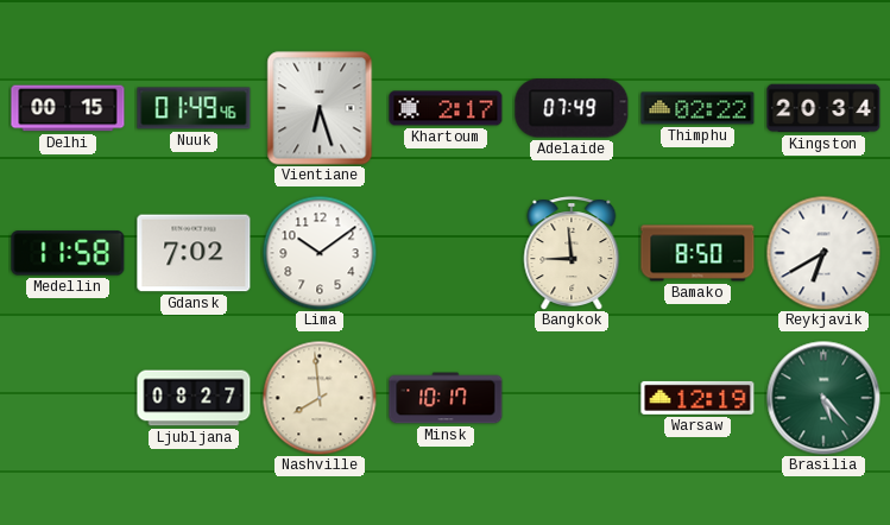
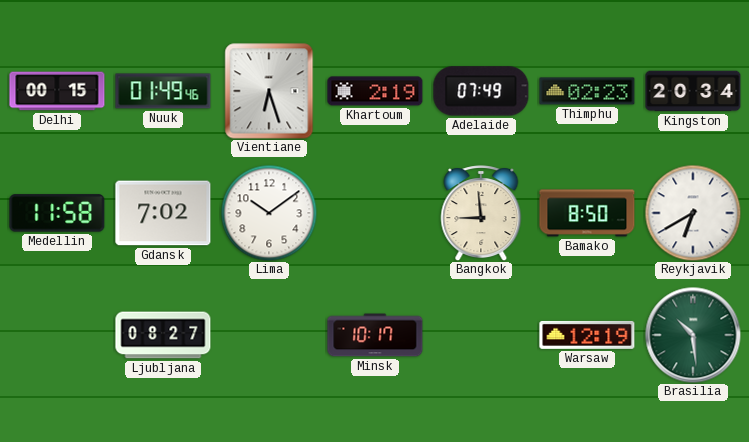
Khartoum: 2:17 -> 2:19
Thimphu: 02:22 -> 02:23
Nashville: 7:59 -> none
Brasilia: 5:23 -> 10:29
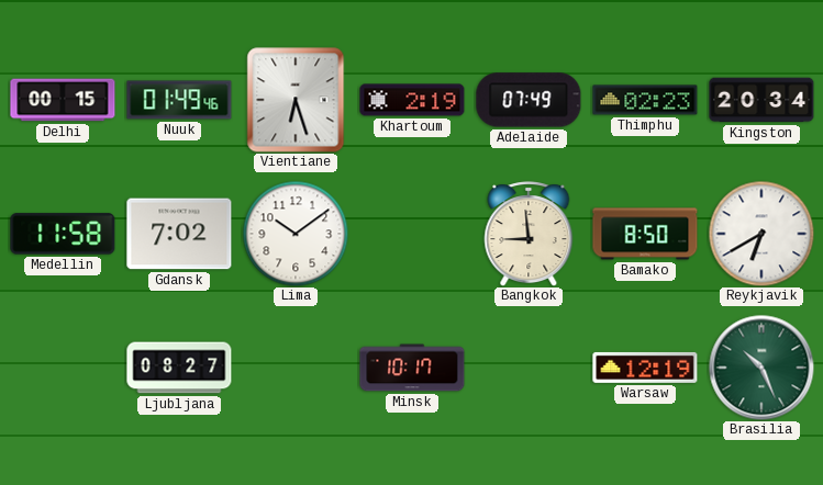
Brasilia: 10:29 -> 10:26
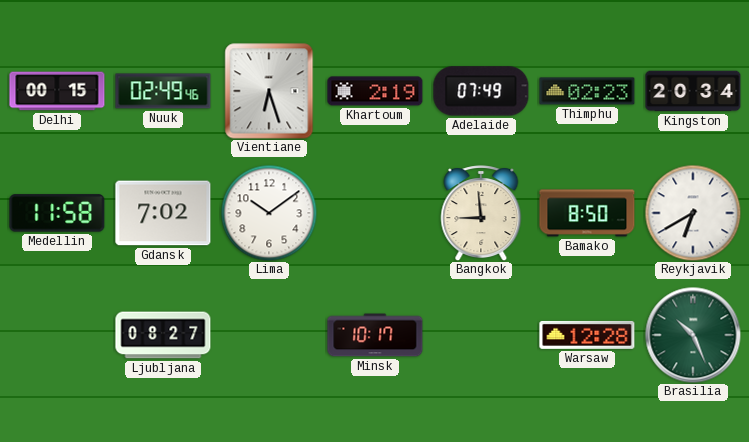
Nuuk: 01:49 -> 02:49
Warsaw: 12:19 -> 12:28
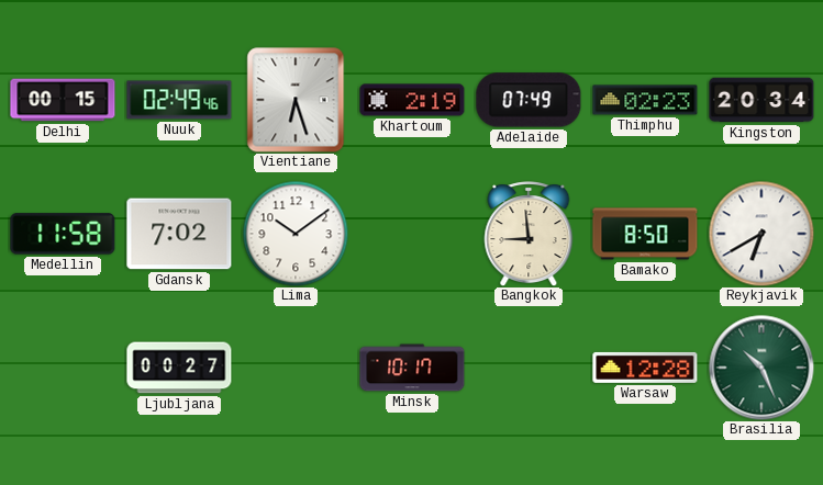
Ljubljana: 08:27 -> 00:27
